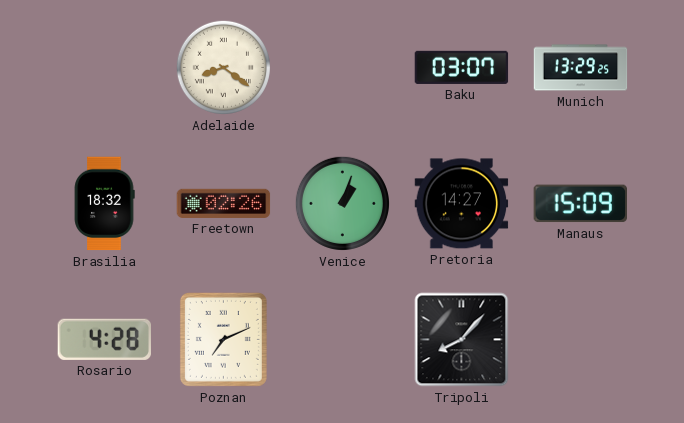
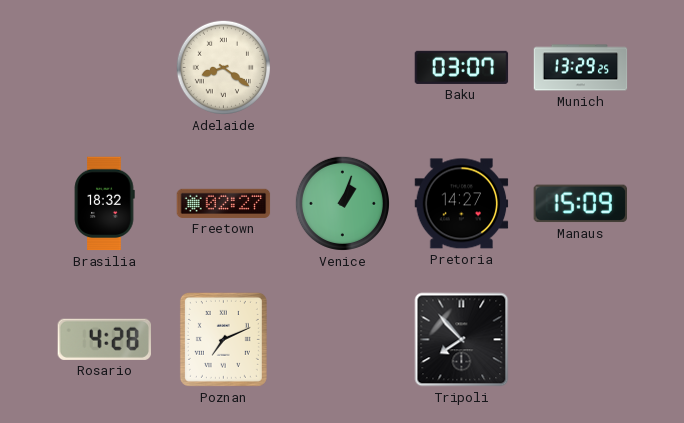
Freetown: 02:26 -> 02:27
Tripoli: 8:07 -> 7:53
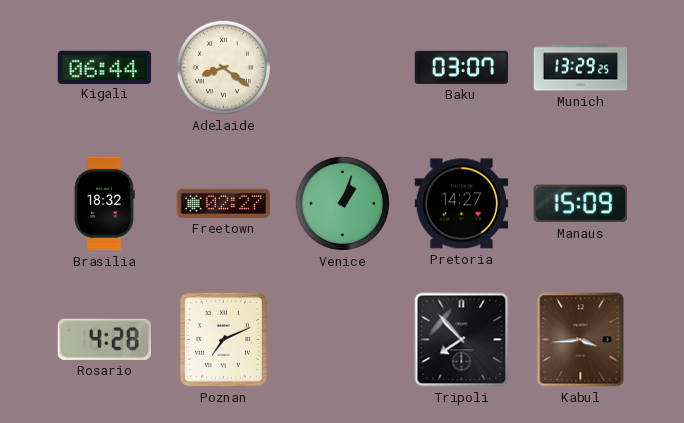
Kigali: none -> 06:44
Kabul: none -> 3:44
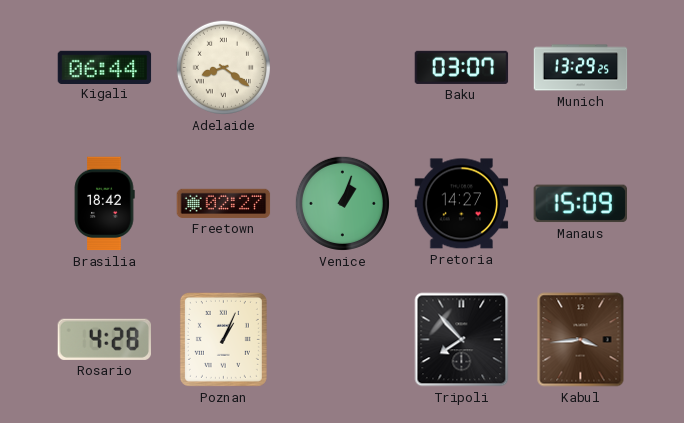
Brasilia: 18:32 -> 18:42
Poznan: 7:11 -> 1:04
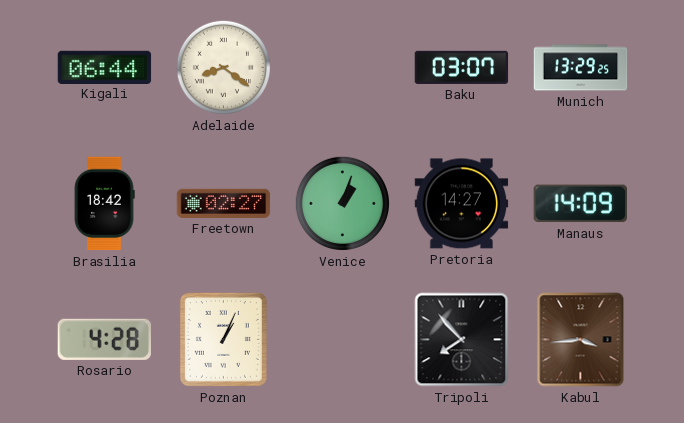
Manaus: 15:09 -> 14:09
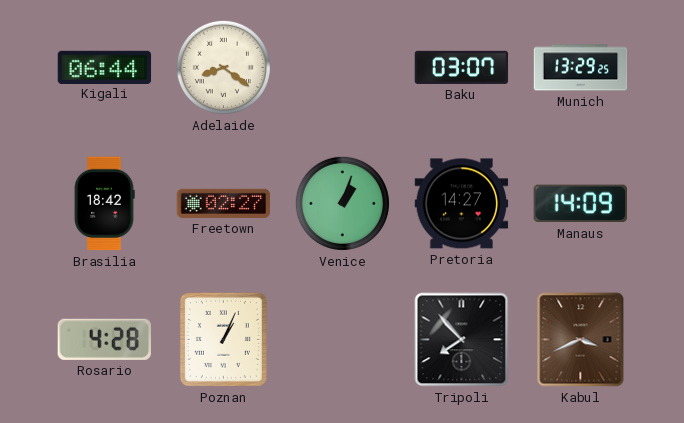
Kabul: 3:44 -> 3:41
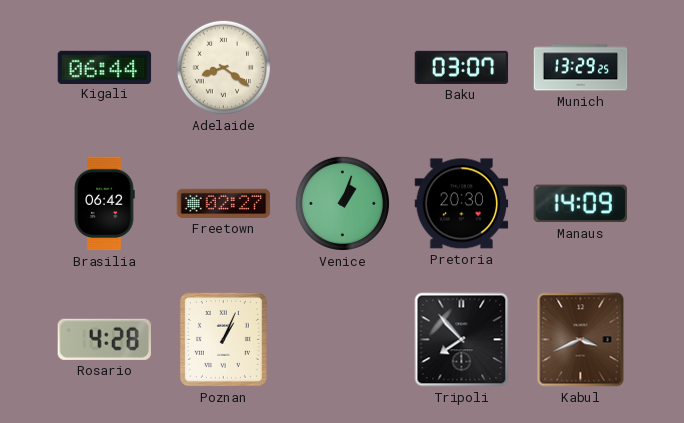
Brasilia: 18:42 -> 06:42
Pretoria: 14:27 -> 20:30
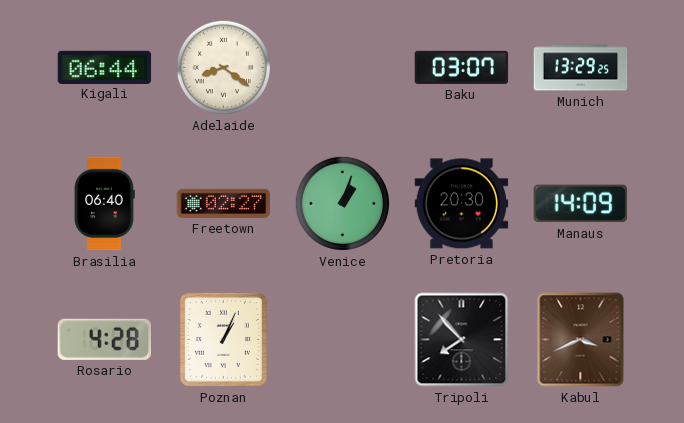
Brasilia: 06:42 -> 06:40
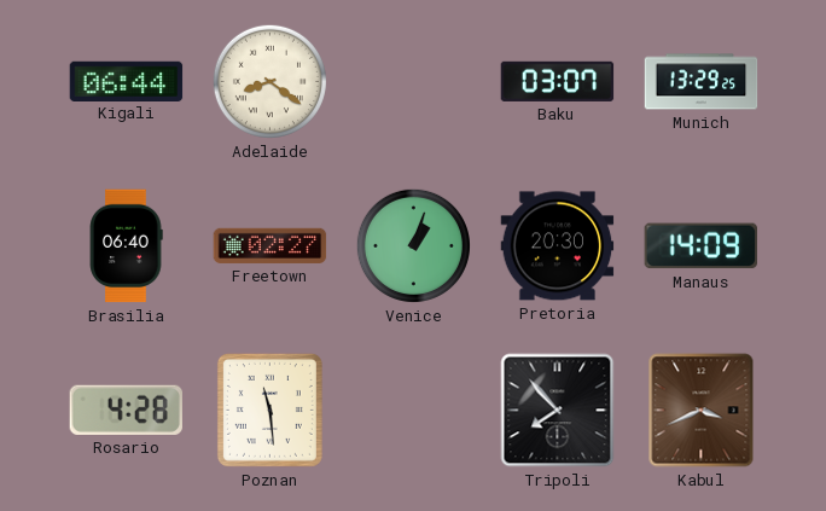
Poznan: 1:04 -> 11:29
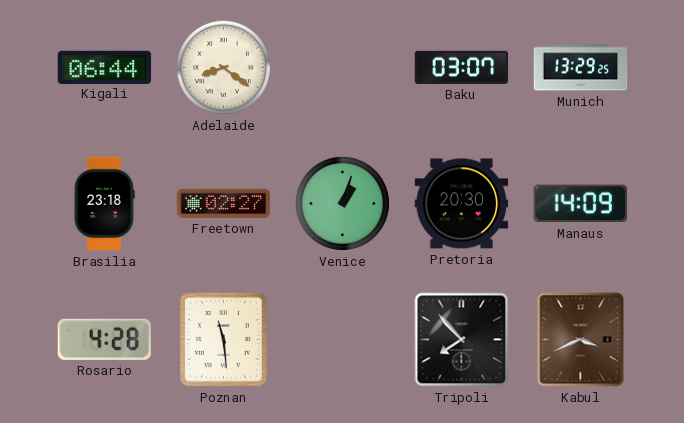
Brasilia: 06:40 -> 23:18
